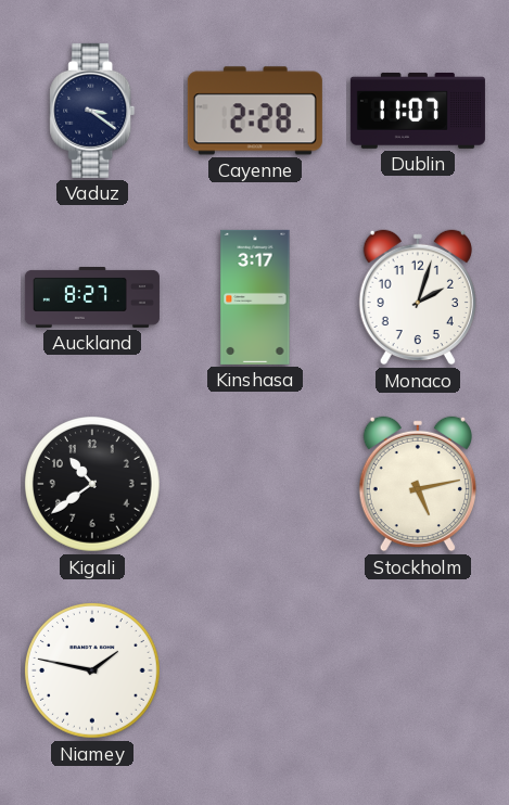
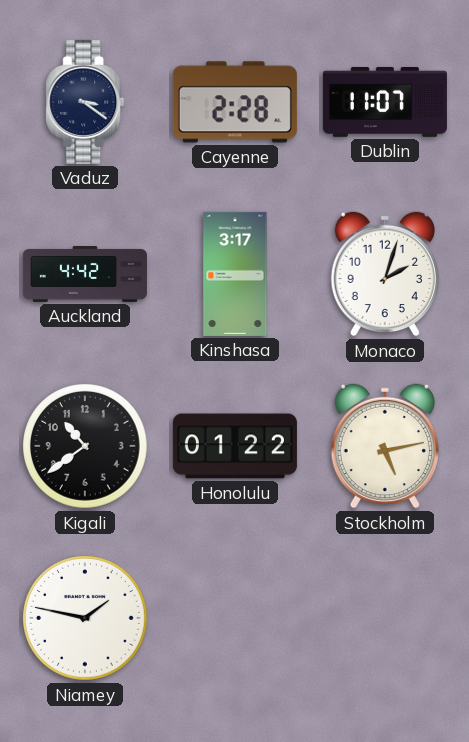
Auckland: 8:27 -> 4:42
Honolulu: none -> 01:22
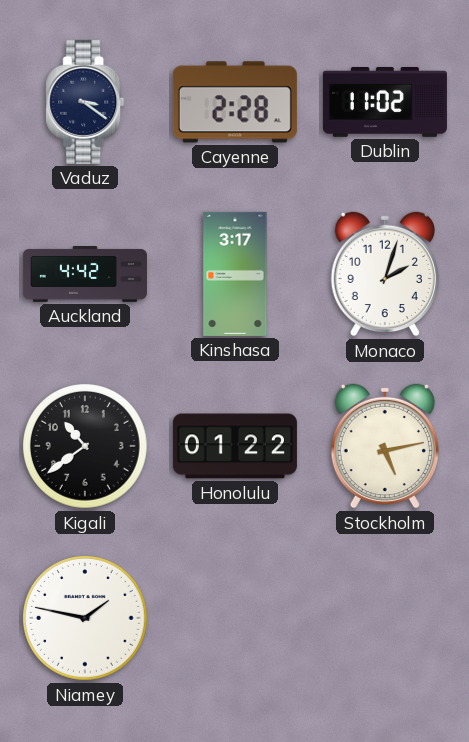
Dublin: 11:07 -> 11:02
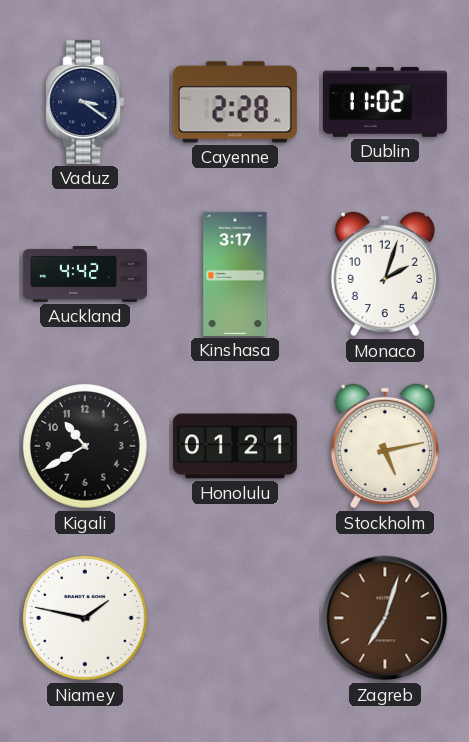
Kigali: 10:39 -> 10:40
Honolulu: 01:22 -> 01:21
Zagreb: none -> 7:03
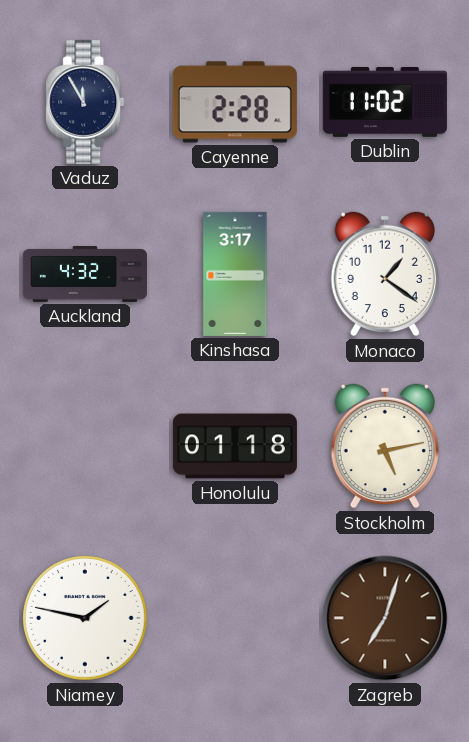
Vaduz: 3:21 -> 11:55
Auckland: 4:42 -> 4:32
Monaco: 2:03 -> 1:21
Kigali: 10:40 -> none
Honolulu: 01:21 -> 01:18
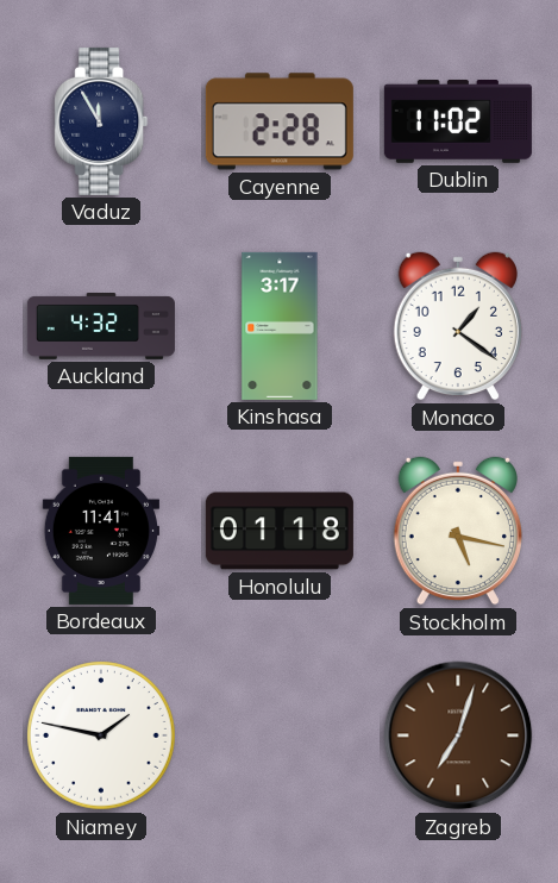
Bordeaux: none -> 11:41
Stockholm: 5:13 -> 5:17
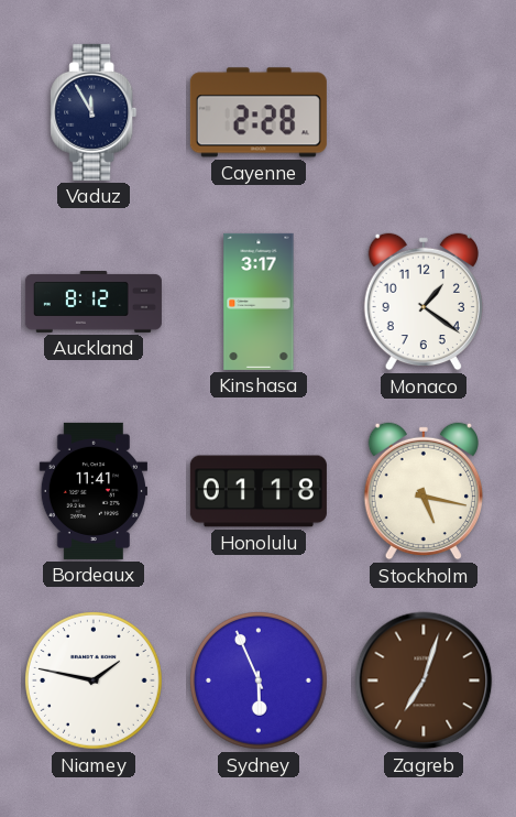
Dublin: 11:02 -> none
Auckland: 4:32 -> 8:12
Sydney: none -> 5:56
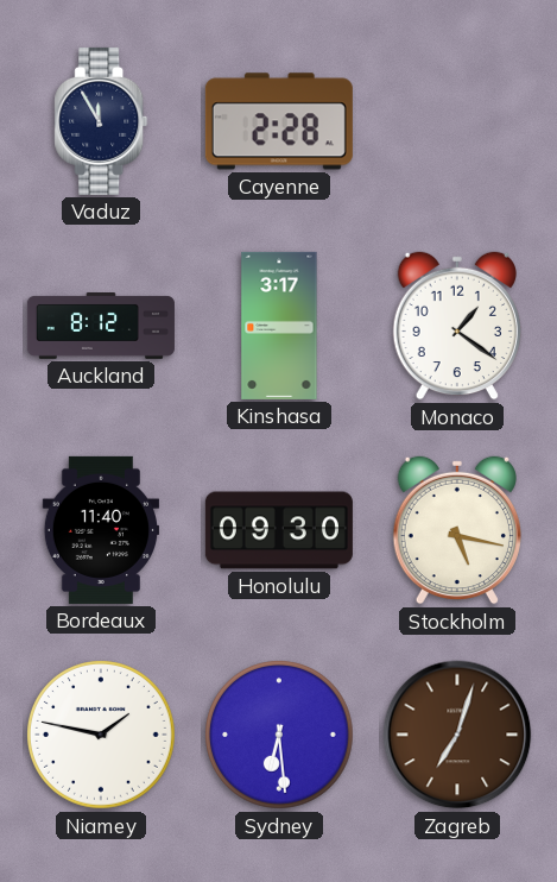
Bordeaux: 11:41 -> 11:40
Honolulu: 01:18 -> 09:30
Sydney: 5:56 -> 6:29
